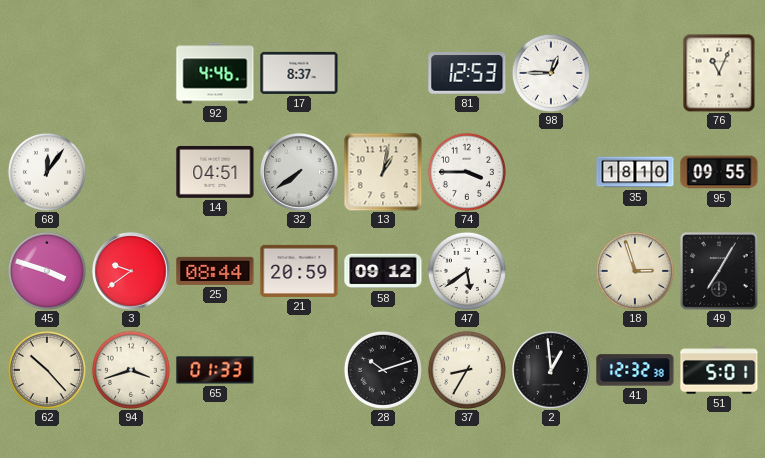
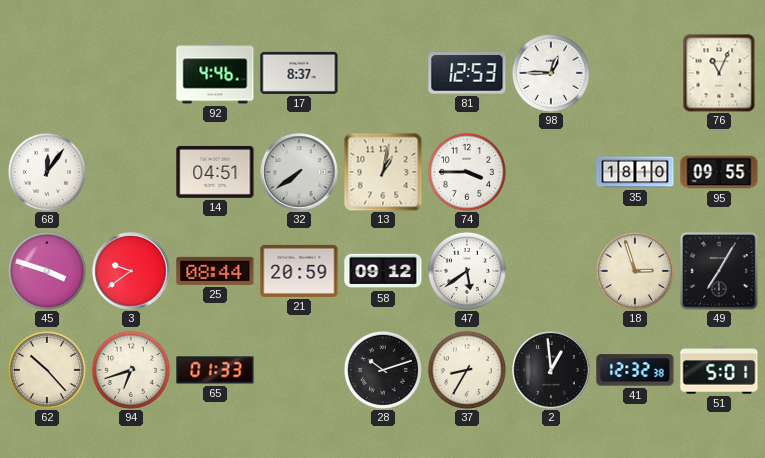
94: 3:42 -> 6:42
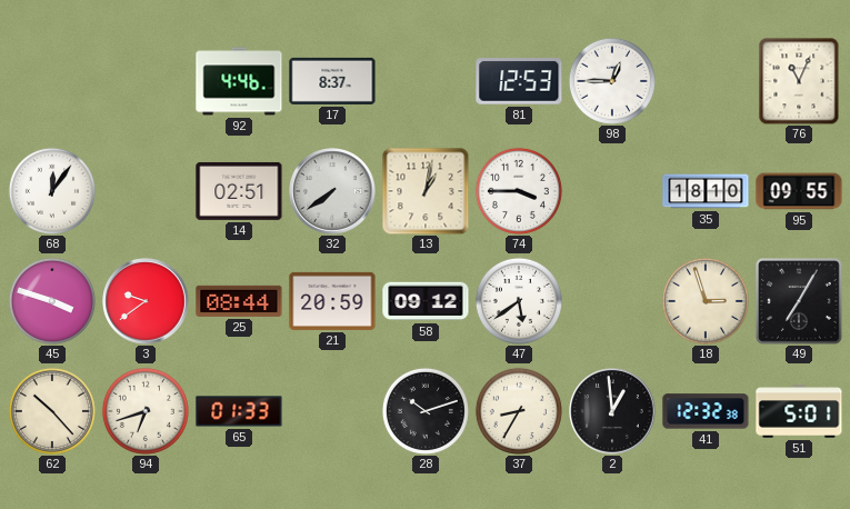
14: 04:51 -> 02:51
